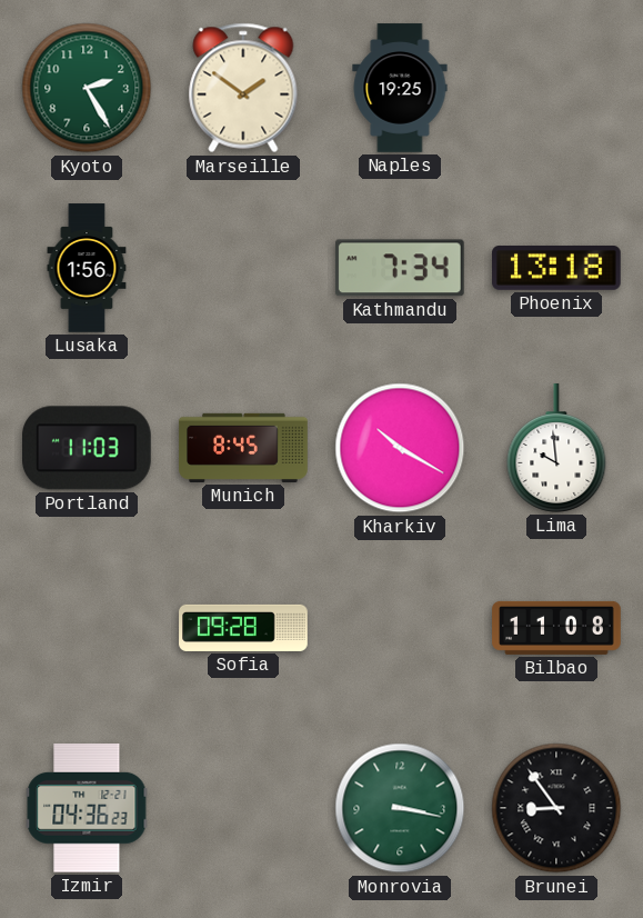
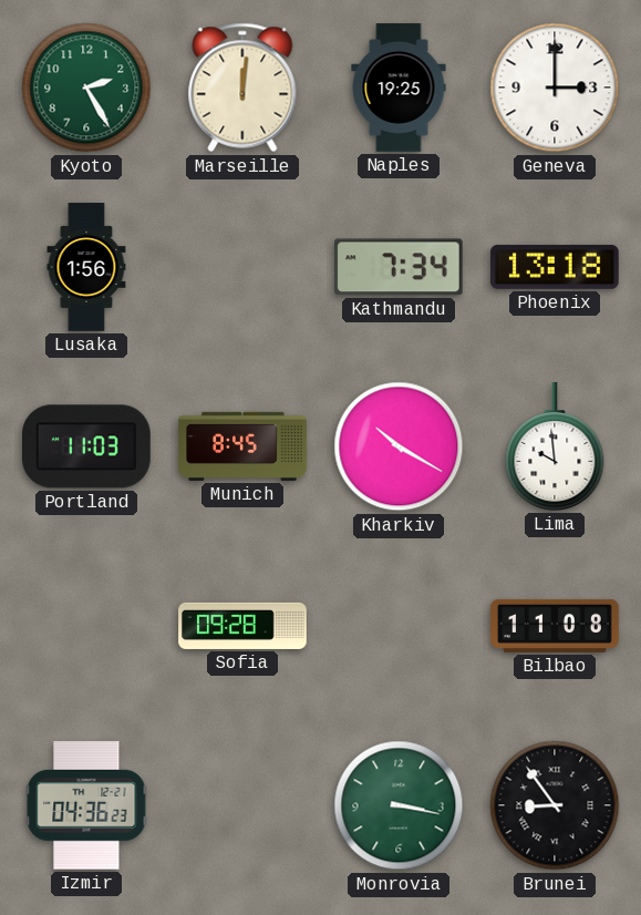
Marseille: 1:51 -> 12:01
Geneva: none -> 3:00
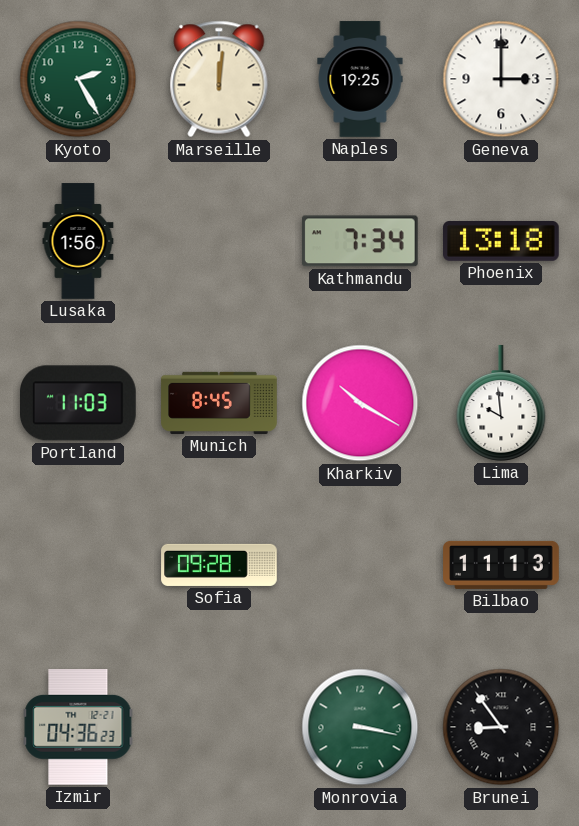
Bilbao: 11:08 -> 11:13
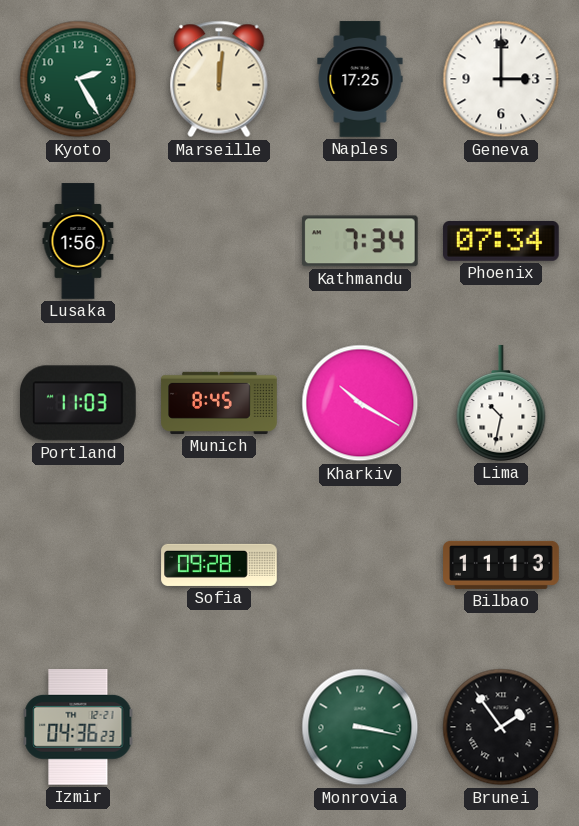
Naples: 19:25 -> 17:25
Phoenix: 13:18 -> 07:34
Lima: 9:59 -> 10:32
Brunei: 8:54 -> 1:54
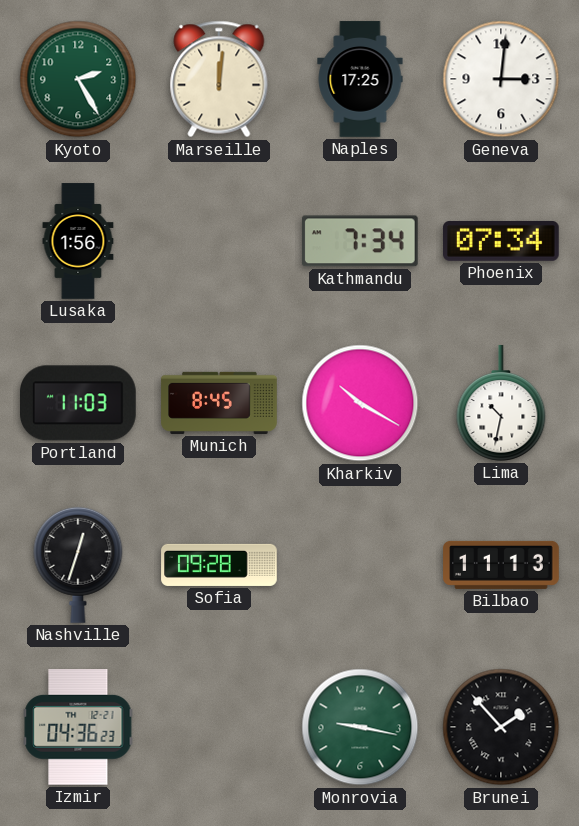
Geneva: 3:00 -> 3:01
Nashville: none -> 12:33
Monrovia: 3:17 -> 9:17
Brunei: 1:54 -> 1:53
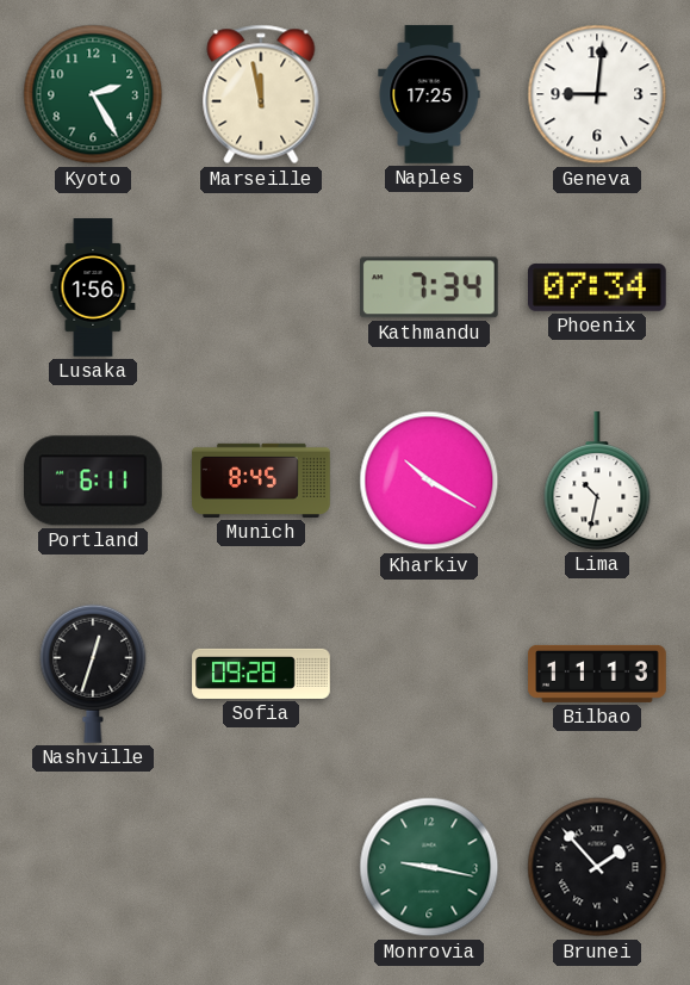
Marseille: 12:01 -> 11:58
Geneva: 3:01 -> 9:01
Portland: 11:03 -> 6:11
Izmir: 04:36 -> none
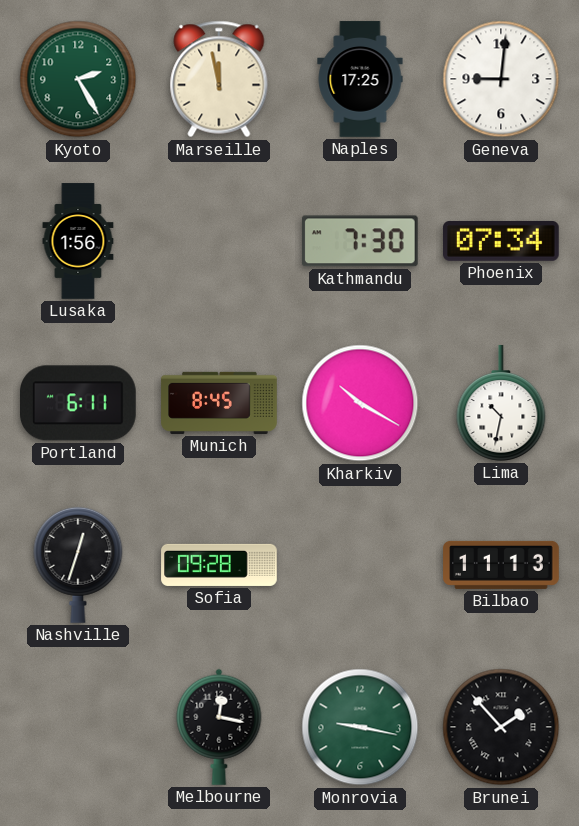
Kathmandu: 7:34 -> 7:30
Melbourne: none -> 12:17
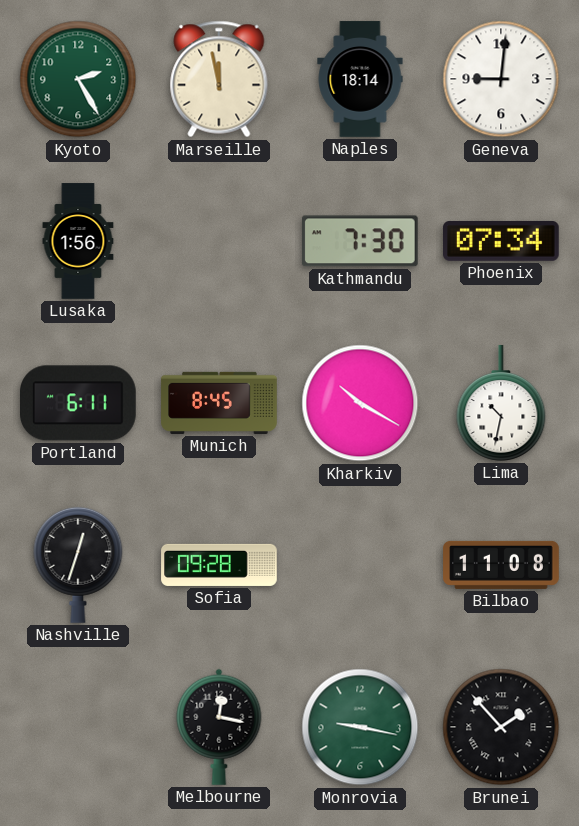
Naples: 17:25 -> 18:14
Bilbao: 11:13 -> 11:08
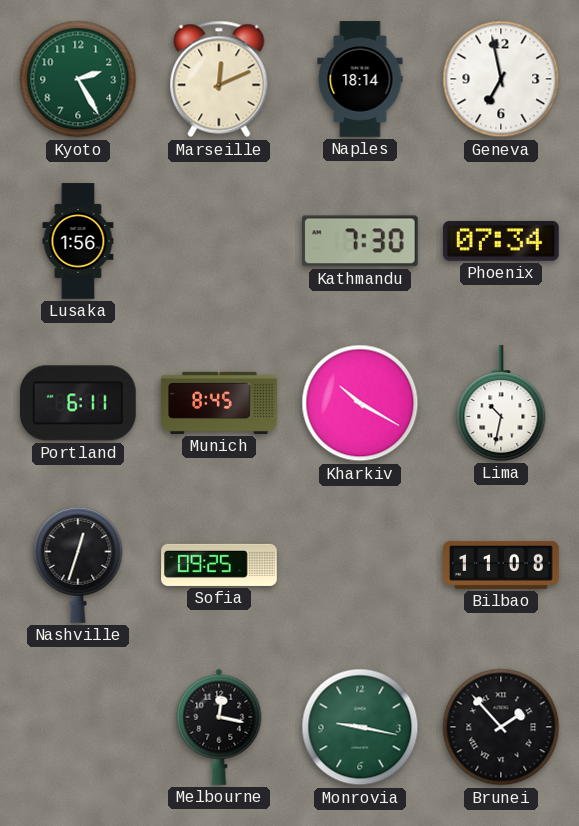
Marseille: 11:58 -> 12:11
Geneva: 9:01 -> 6:58
Sofia: 09:28 -> 09:25
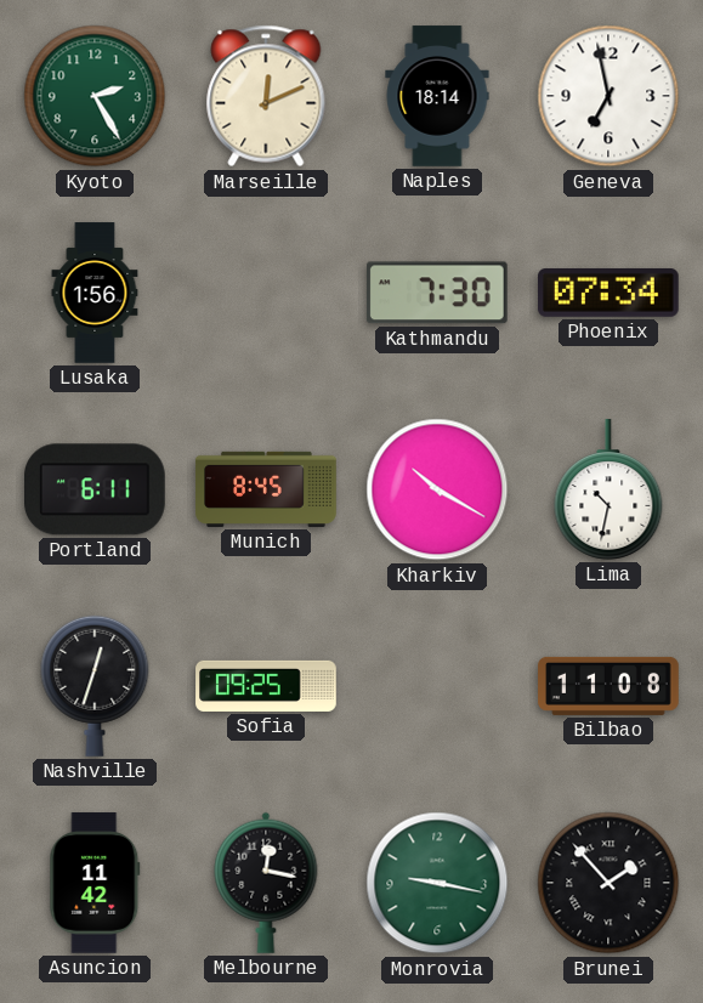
Asuncion: none -> 11:42
